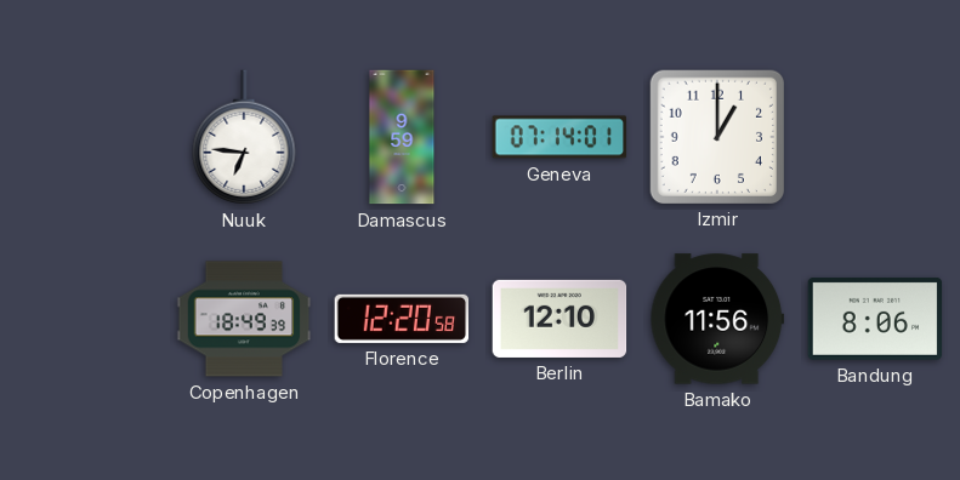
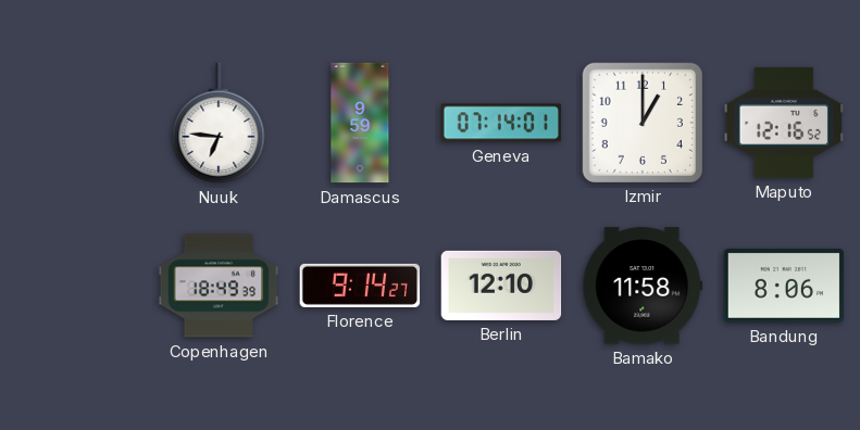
Maputo: none -> 12:16
Florence: 12:20 -> 9:14
Bamako: 11:56 -> 11:58
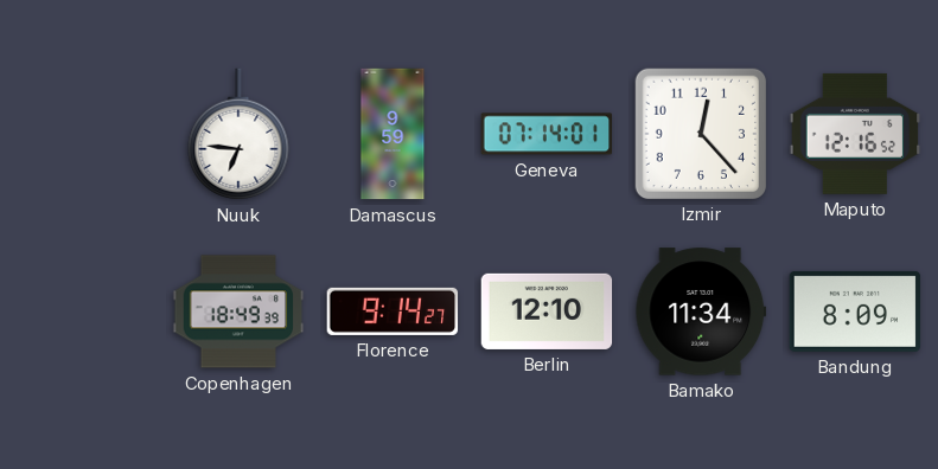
Izmir: 1:00 -> 12:23
Bamako: 11:58 -> 11:34
Bandung: 8:06 -> 8:09
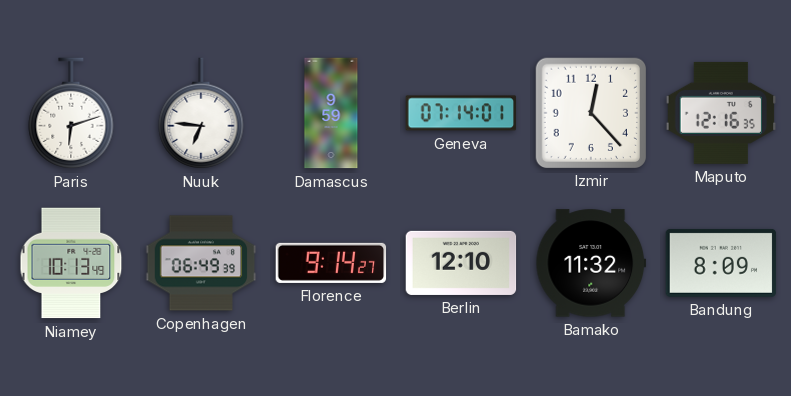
Paris: none -> 6:12
Maputo: 12:16:52 -> 12:16:35
Niamey: none -> 10:13
Copenhagen: 18:49 -> 06:49
Bamako: 11:34 -> 11:32
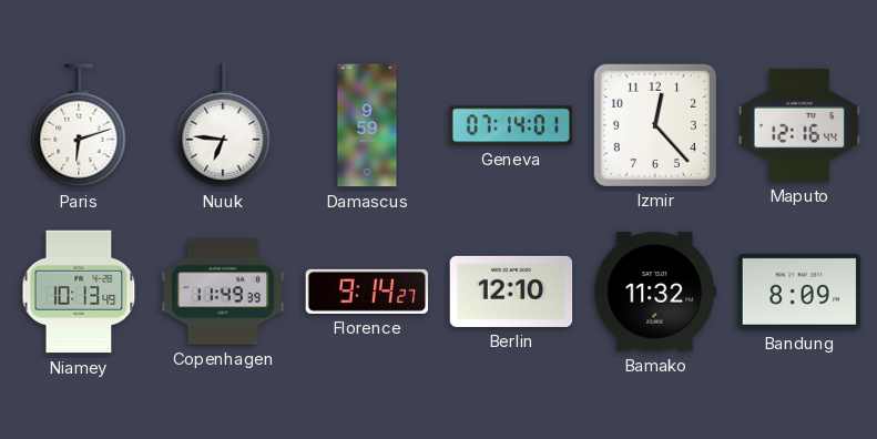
Maputo: 12:16:35 -> 12:16:44
Copenhagen: 06:49 -> 11:49
